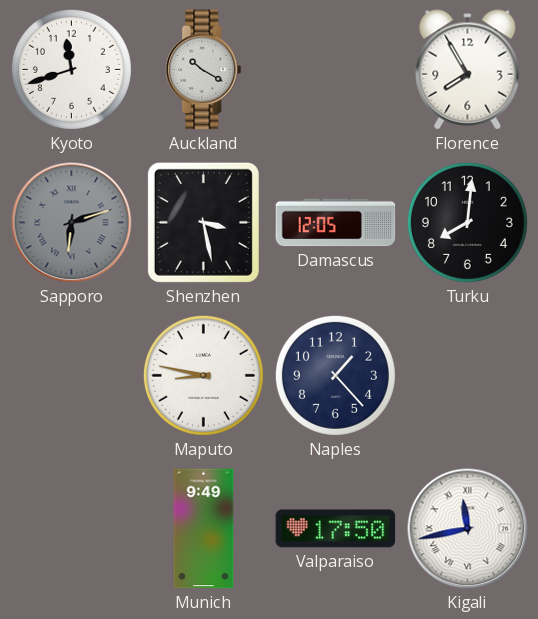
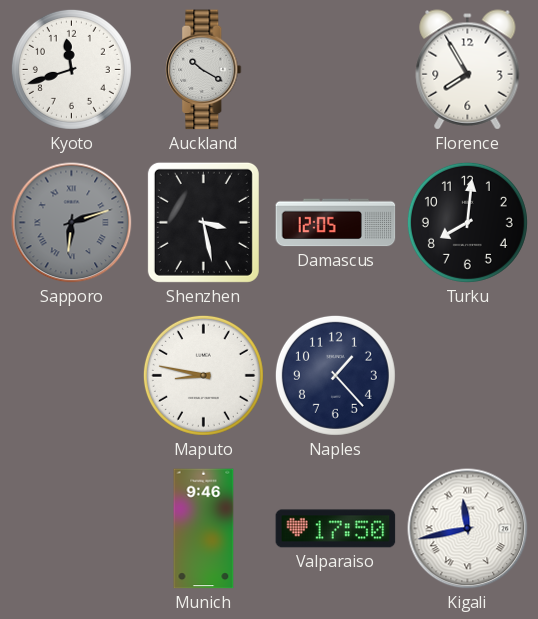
Munich: 9:49 -> 9:46
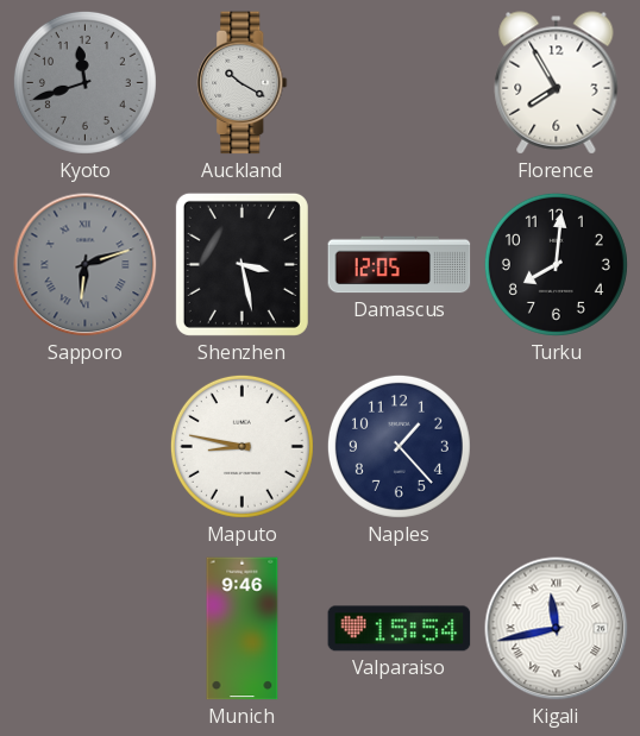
Kyoto dial: white -> grey
Valparaiso: 17:50 -> 15:54
